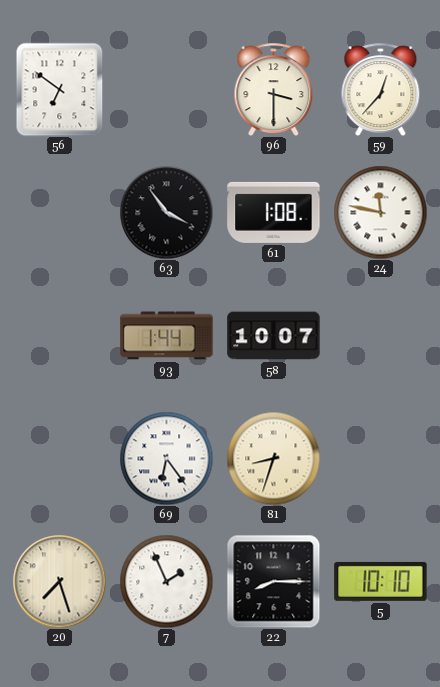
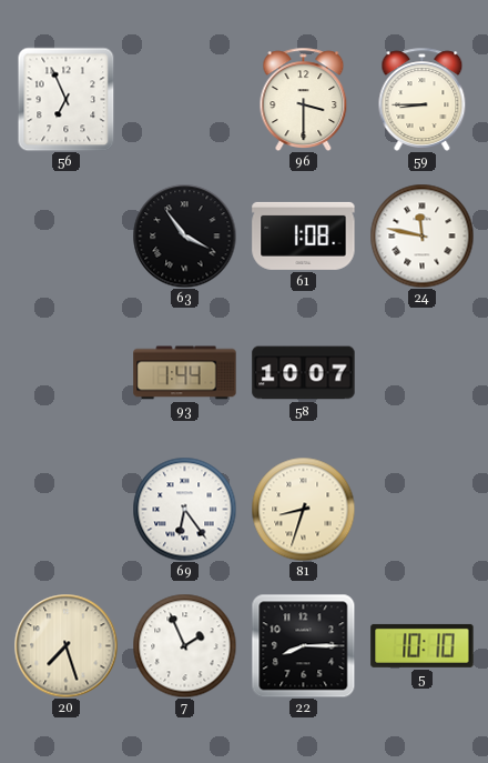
56: 6:51 -> 6:56
59: 12:37 -> 8:45
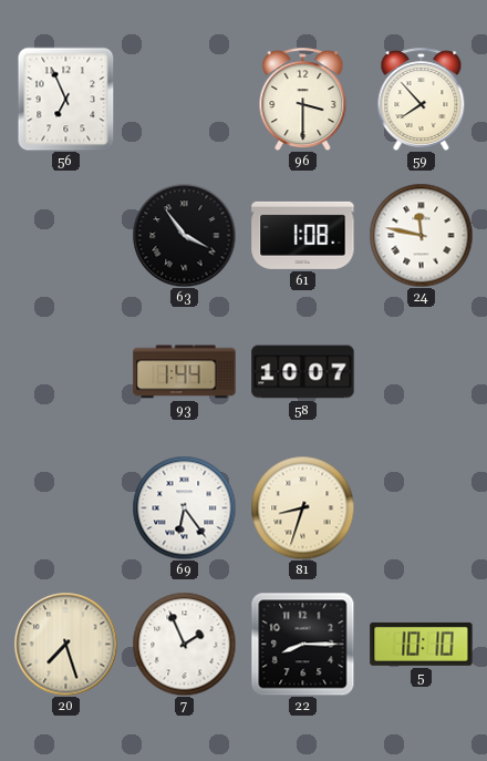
59: 8:45 -> 7:53
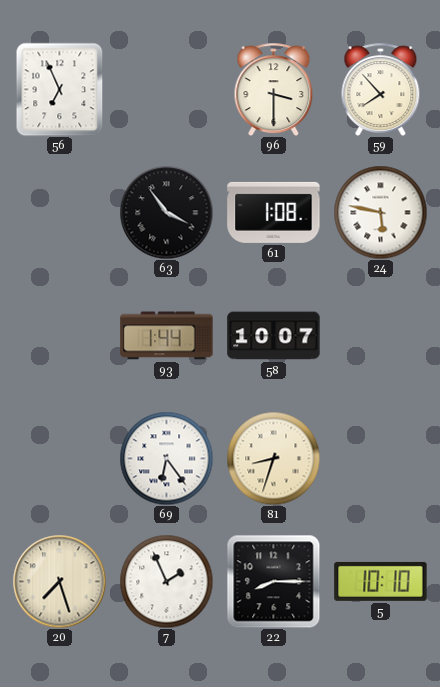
24: 11:47 -> 5:47
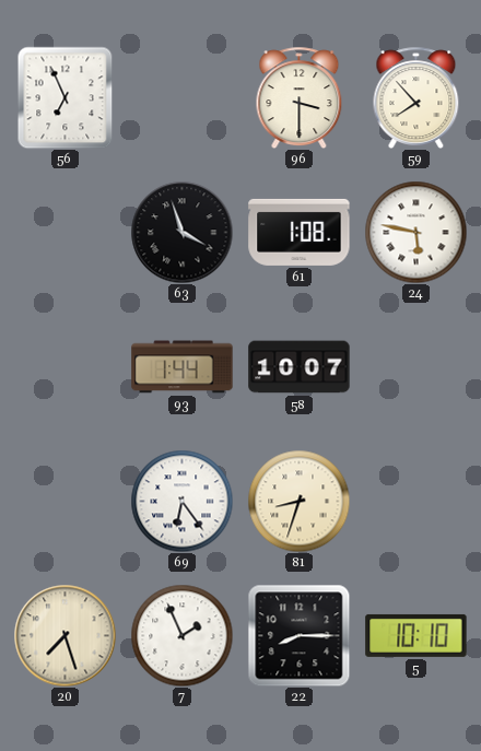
63: 3:54 -> 3:57
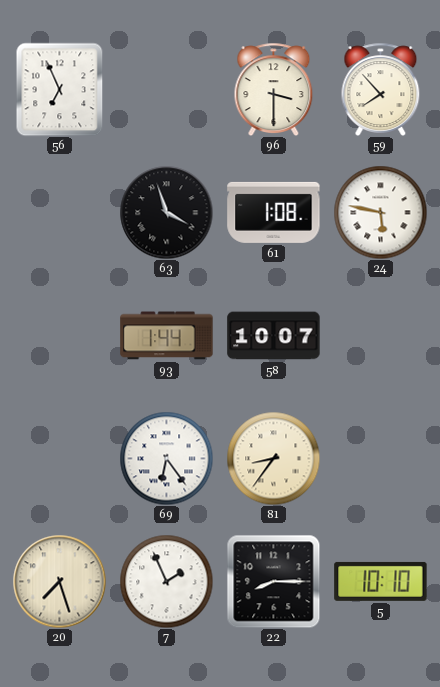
81: 8:33 -> 8:36
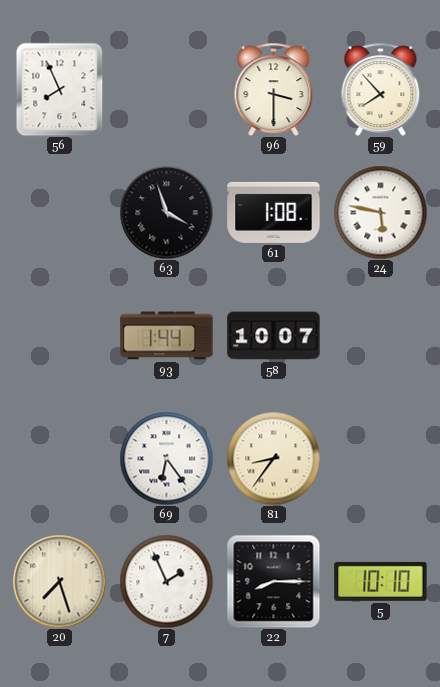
56: 6:56 -> 7:56
